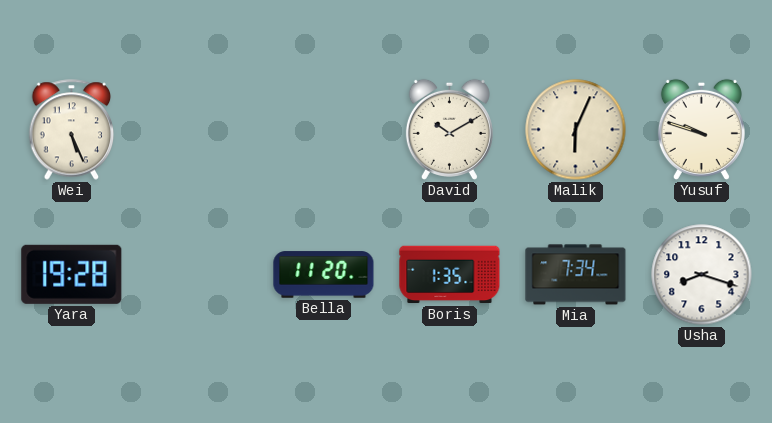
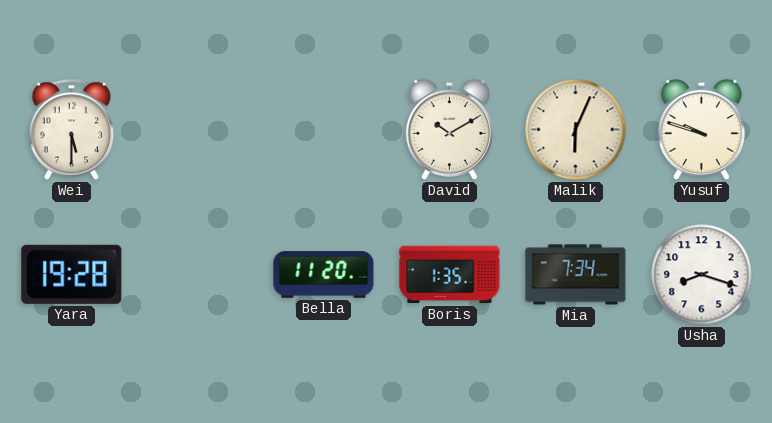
Wei: 5:26 -> 5:30
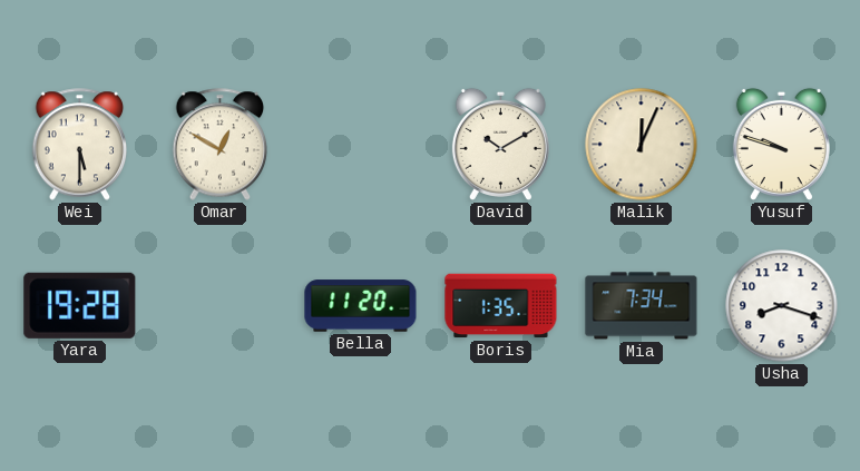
Omar: none -> 12:50
Malik: 6:04 -> 12:04
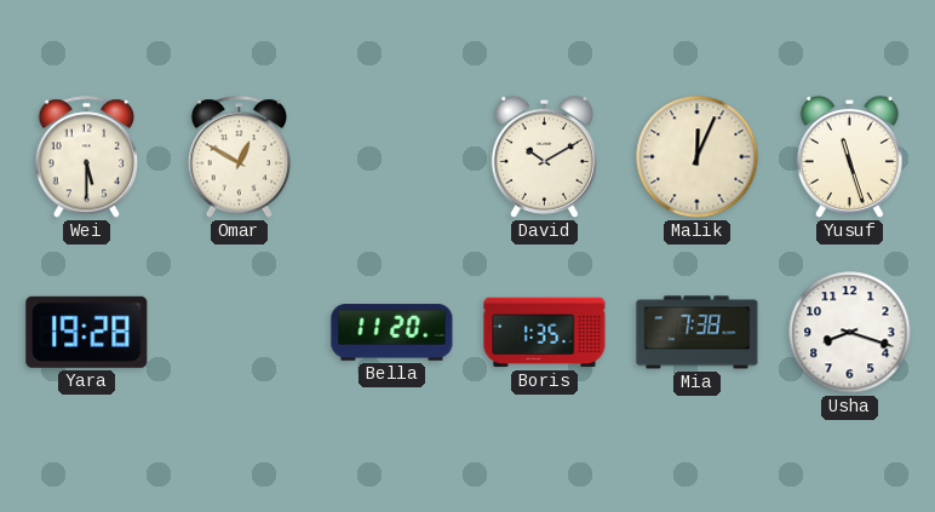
Yusuf: 9:48 -> 11:27
Mia: 7:34 -> 7:38
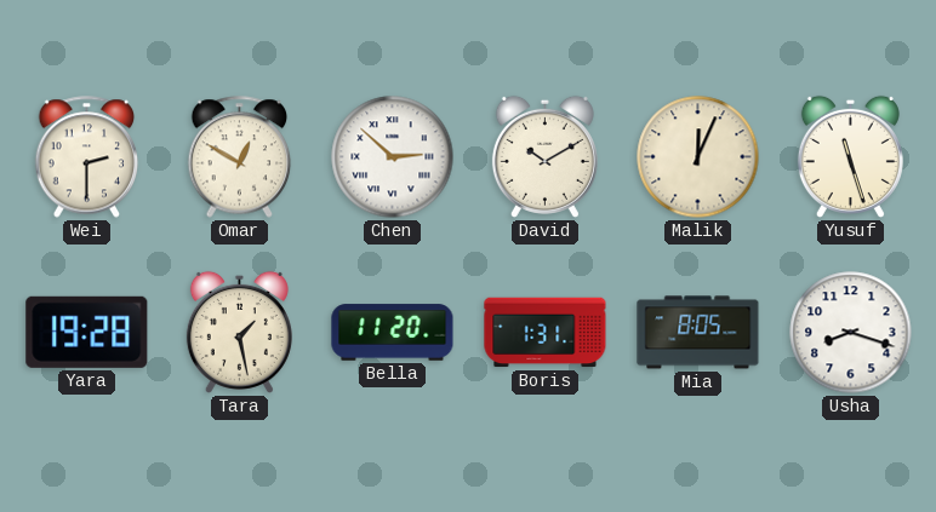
Wei: 5:30 -> 2:30
Chen: none -> 2:52
Tara: none -> 1:28
Boris: 1:35 -> 1:31
Mia: 7:38 -> 8:05
